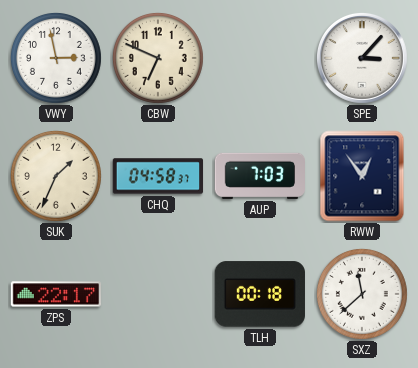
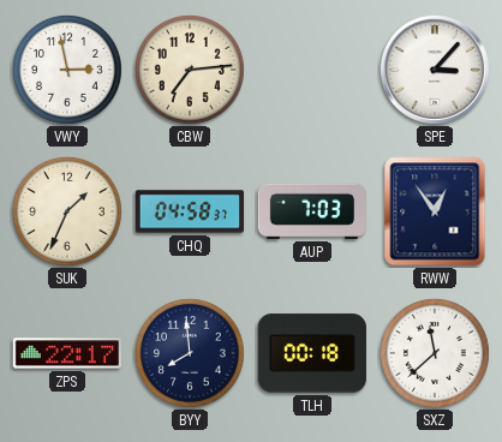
CBW: 6:49 -> 7:14
BYY: none -> 7:59
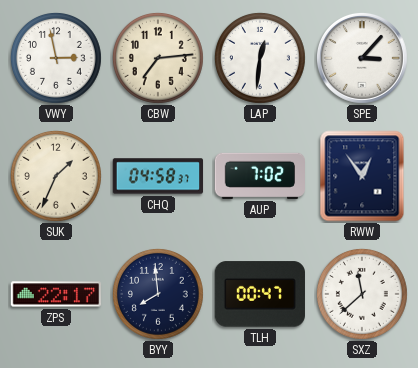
LAP: none -> 12:31
AUP: 7:03 -> 7:02
TLH: 00:18 -> 00:47
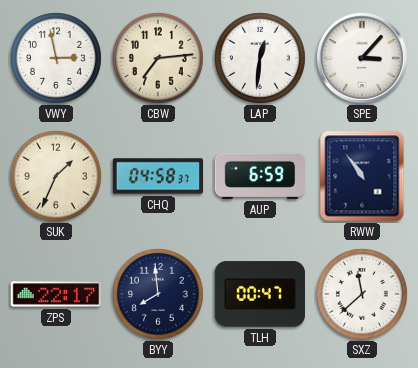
AUP: 7:02 -> 6:59
RWW: 12:54 -> 10:54
